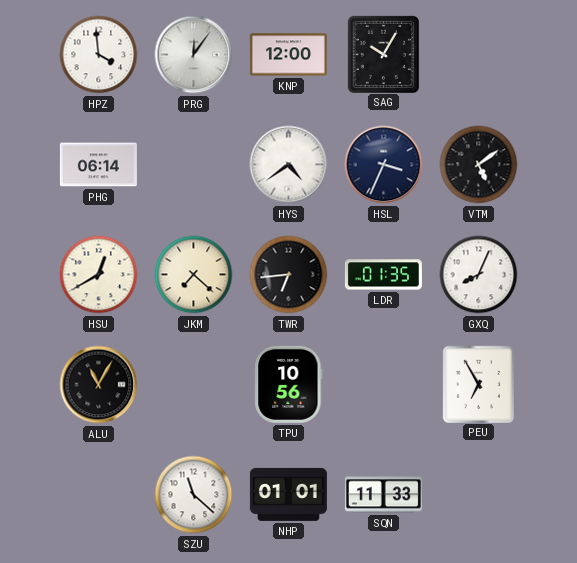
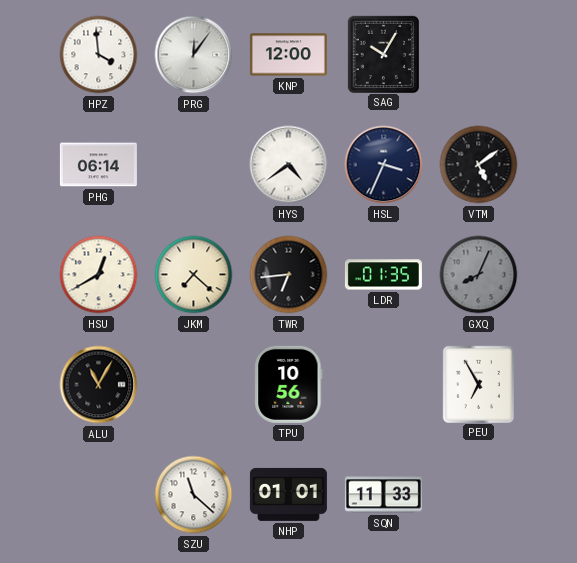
GXQ dial: white -> grey
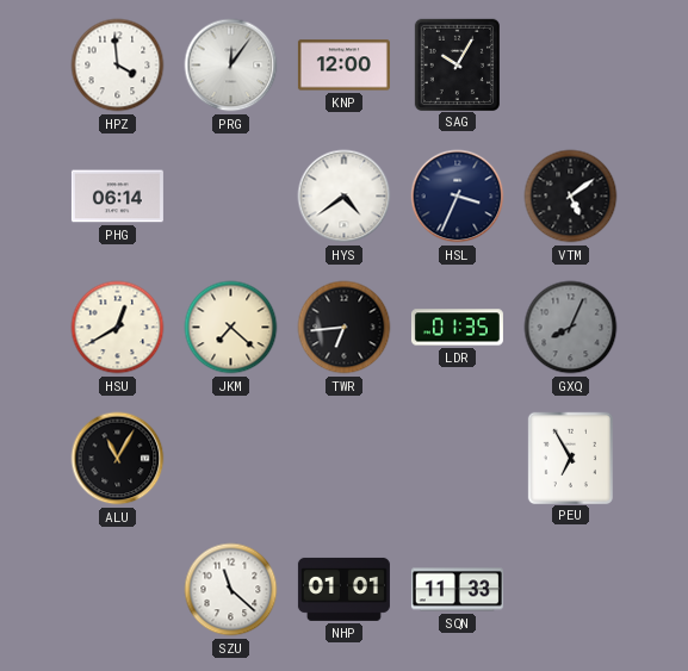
TPU: 10:56 -> none
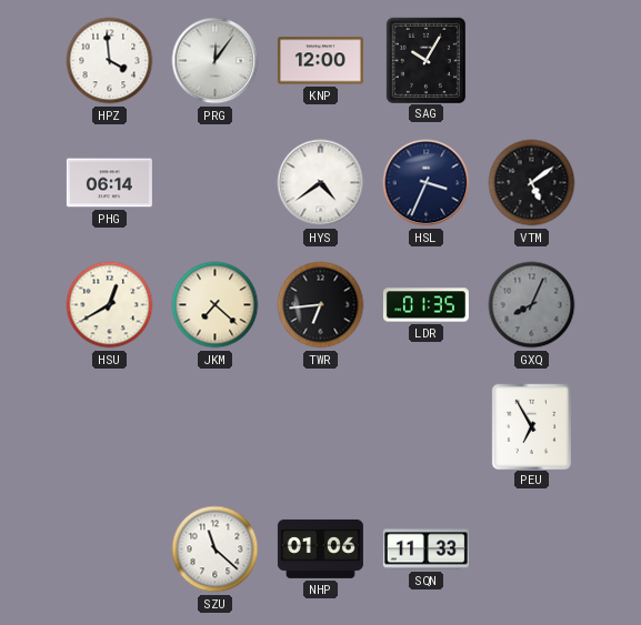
ALU: 11:05 -> none
NHP: 01:01 -> 01:06
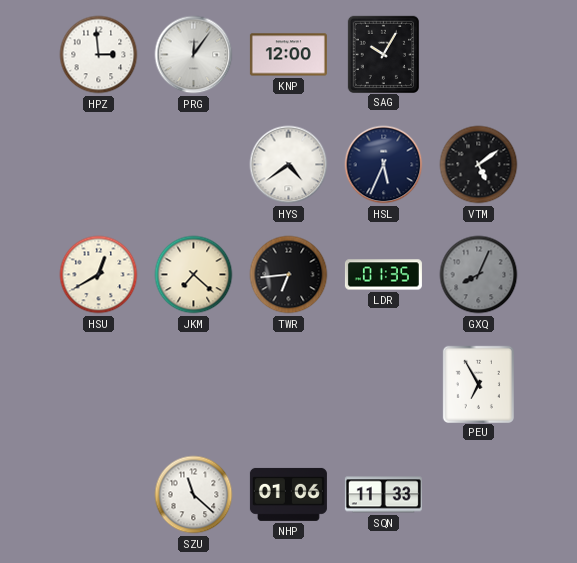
HPZ: 3:59 -> 2:59
PHG: 06:14 -> none
HSL: 3:34 -> 5:34
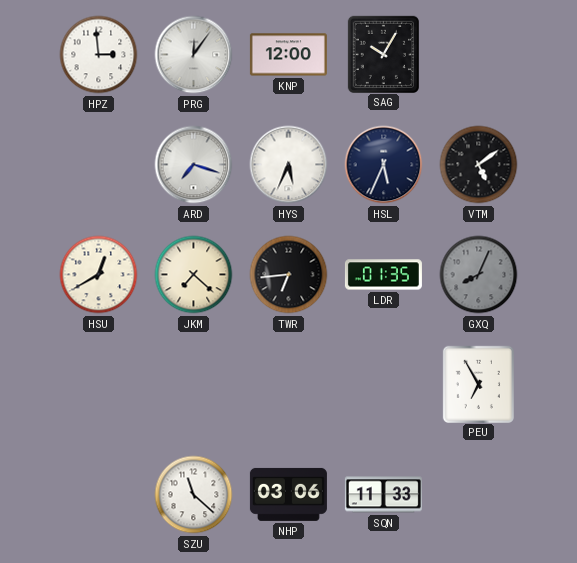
ARD: none -> 7:18
HYS: 4:39 -> 5:34
NHP: 01:06 -> 03:06
